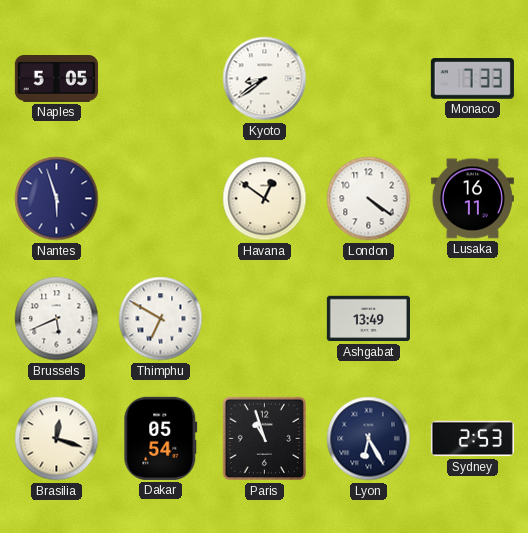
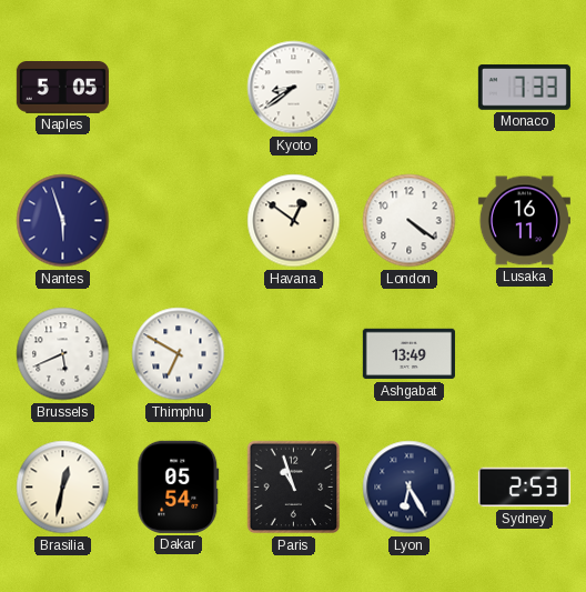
Brasilia: 12:18 -> 12:32
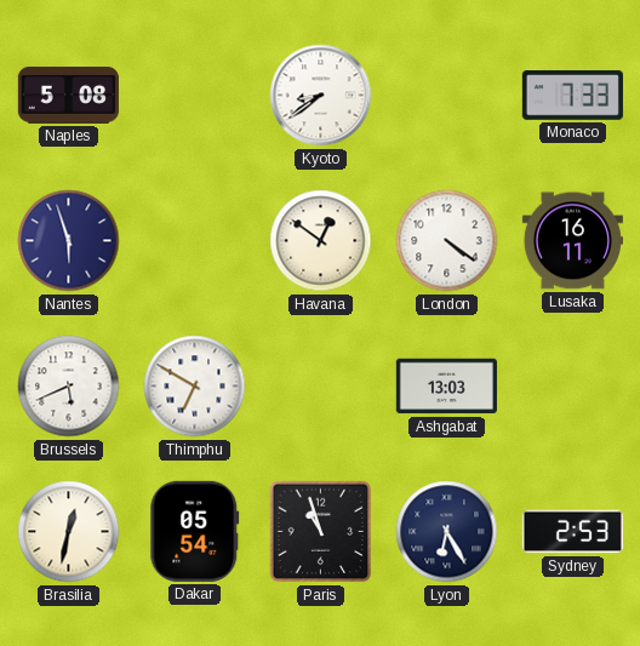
Naples: 5:05 -> 5:08
Ashgabat: 13:49 -> 13:03
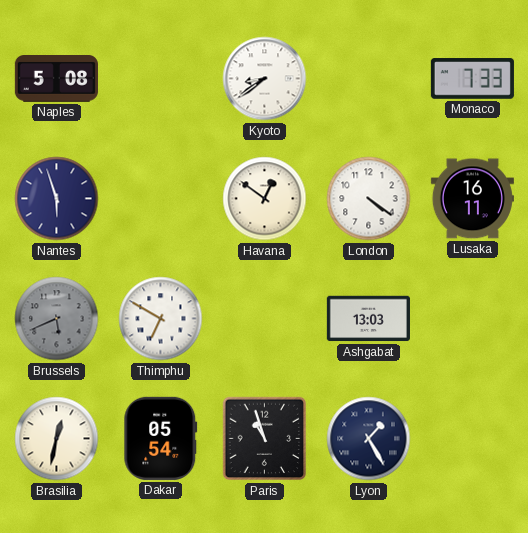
Brussels dial: white -> grey
Lyon: 6:25 -> 1:25
Sydney: 2:53 -> none
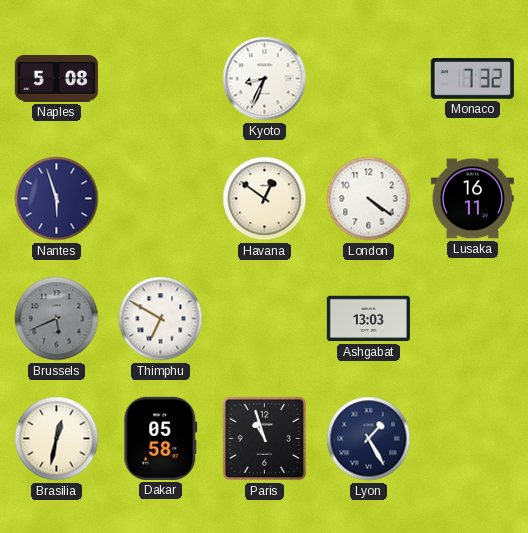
Kyoto: 8:39 -> 8:34
Monaco: 7:33 -> 7:32
Dakar: 05:54 -> 05:58
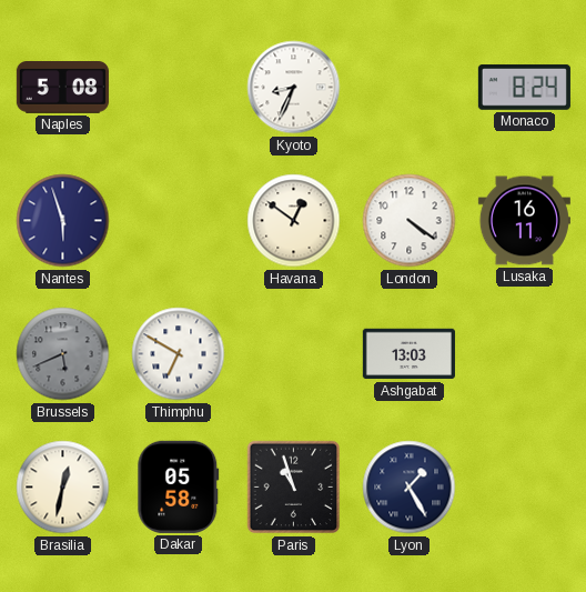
Monaco: 7:32 -> 8:24
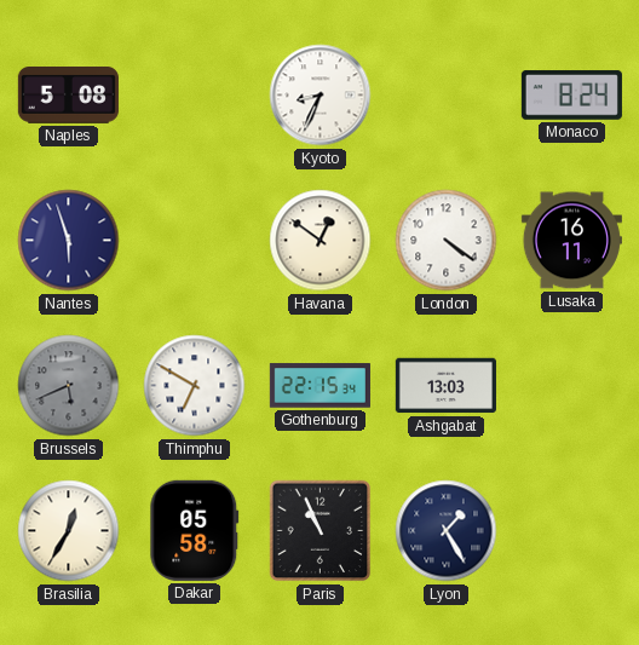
Gothenburg: none -> 22:15
Brasilia: 12:32 -> 12:35
Paris: 10:57 -> 10:56
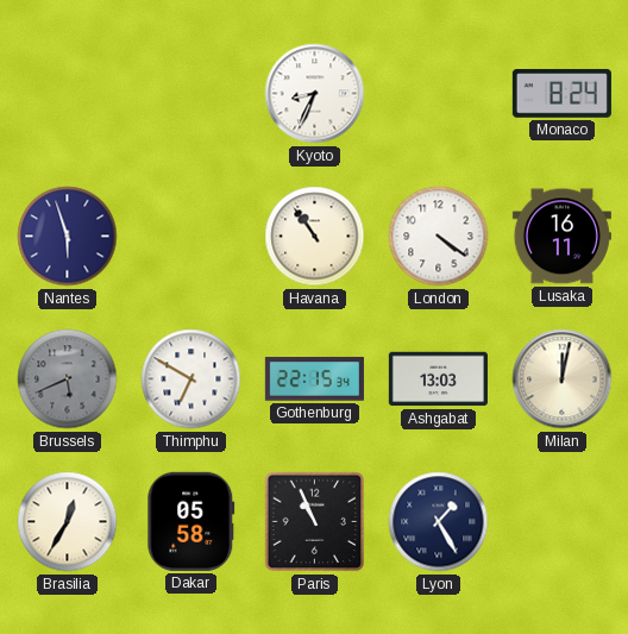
Naples: 5:08 -> none
Havana: 12:51 -> 10:54
Milan: none -> 12:02
